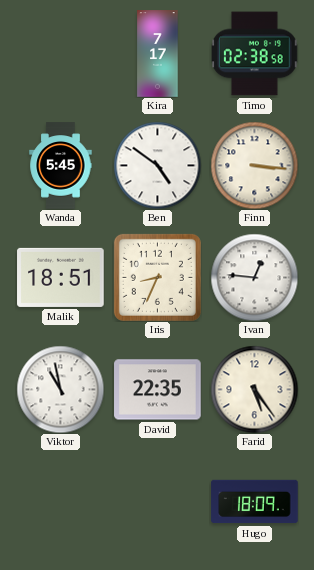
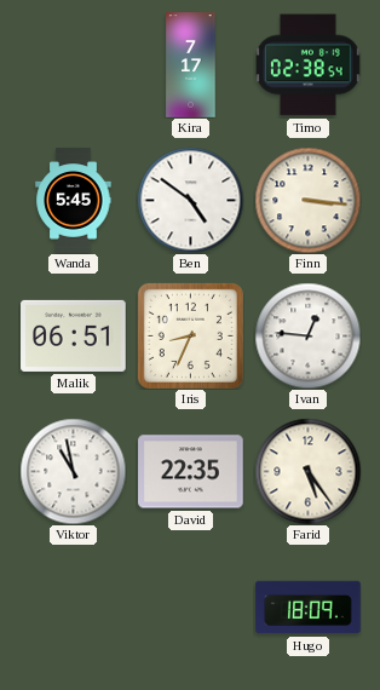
Timo: 02:38:58 -> 02:38:54
Malik: 18:51 -> 06:51
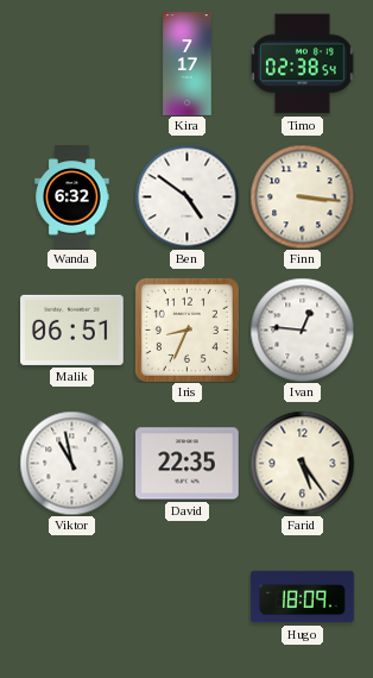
Wanda: 5:45 -> 6:32
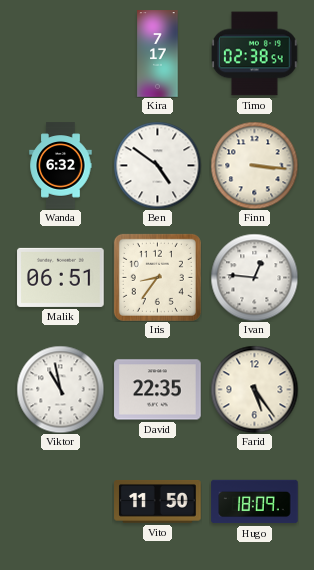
Iris: 8:34 -> 8:36
Vito: none -> 11:50
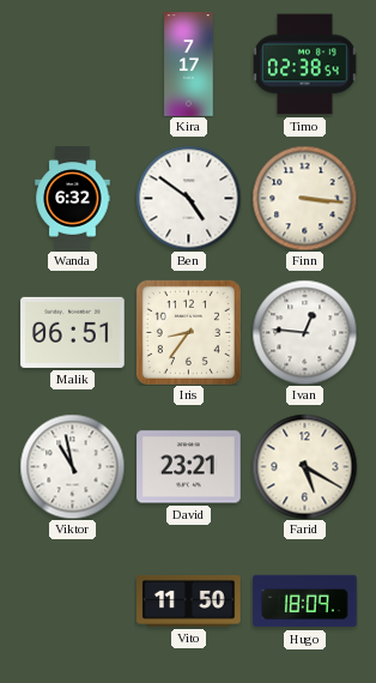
David: 22:35 -> 23:21
Farid: 5:24 -> 5:20
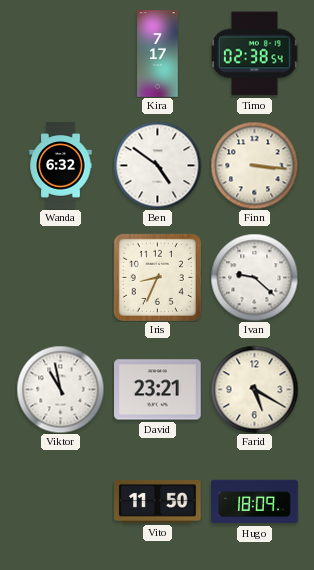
Malik: 06:51 -> none
Iris: 8:36 -> 8:34
Ivan: 12:46 -> 9:22
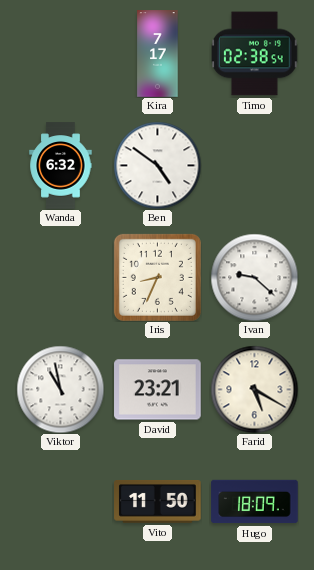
Finn: 3:16 -> none
